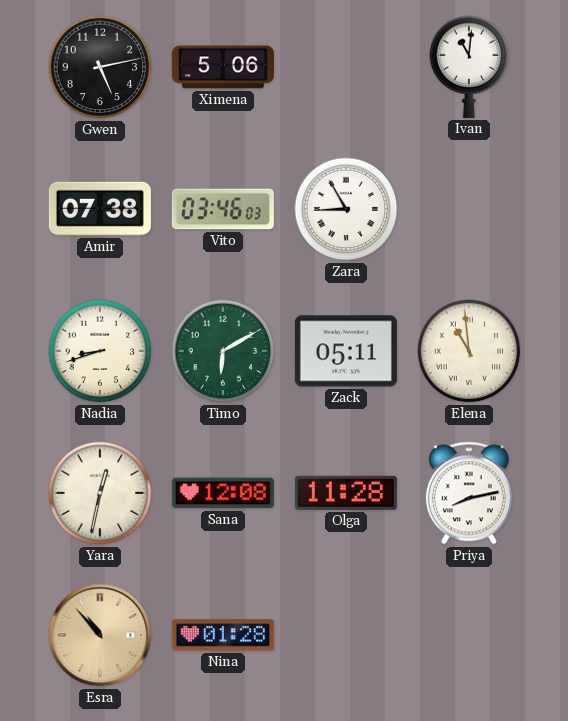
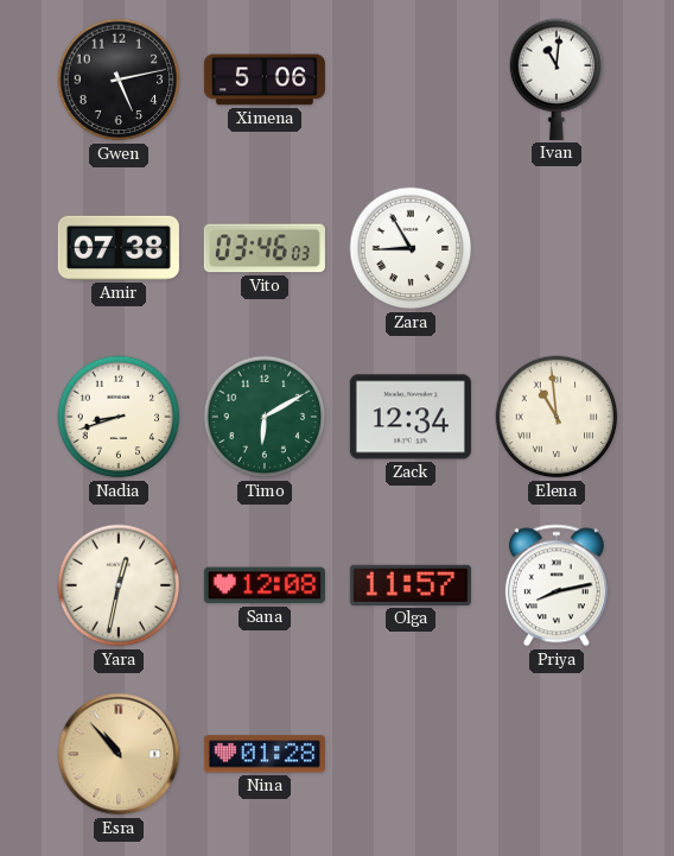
Zack: 05:11 -> 12:34
Olga: 11:28 -> 11:57
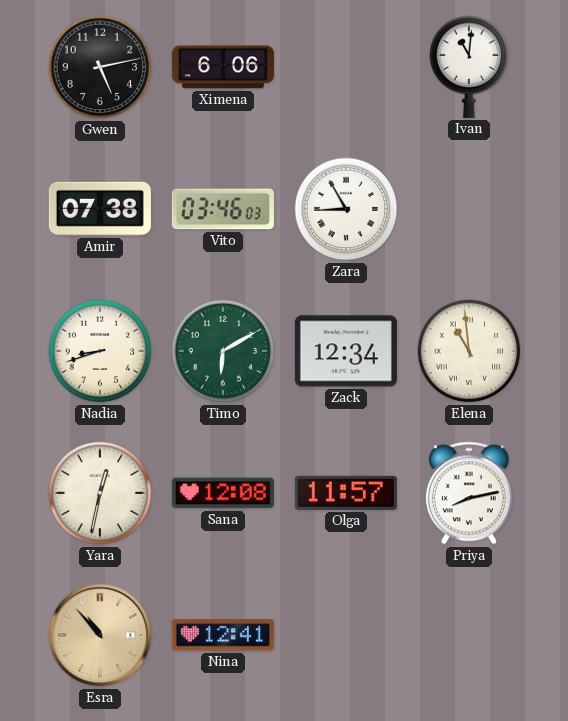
Ximena: 5:06 -> 6:06
Nina: 01:28 -> 12:41
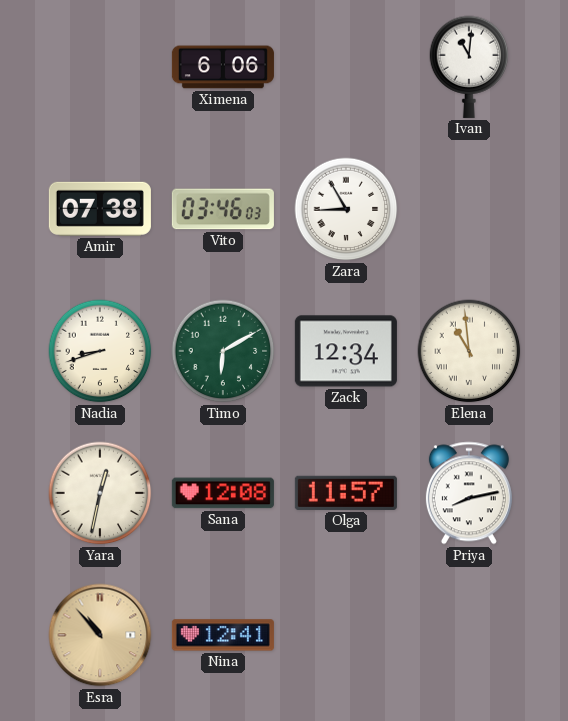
Gwen: 5:13 -> none
